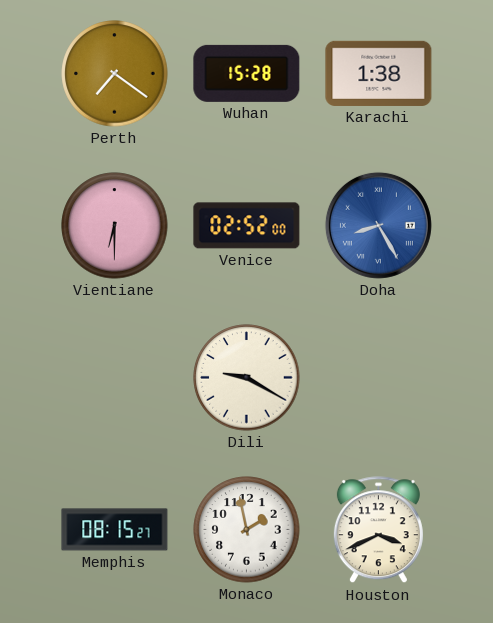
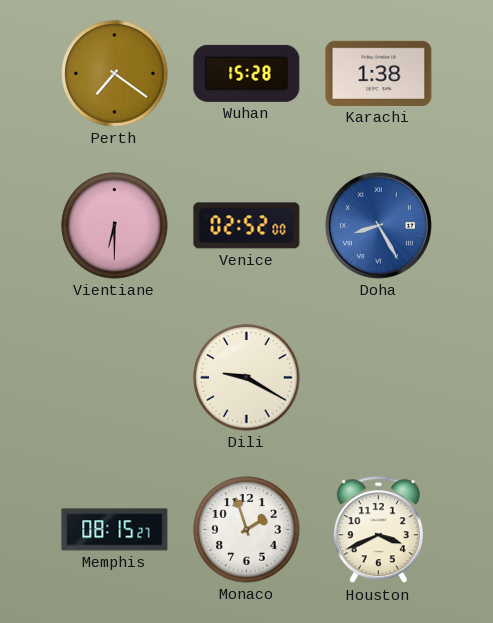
Monaco: 1:58 -> 1:57
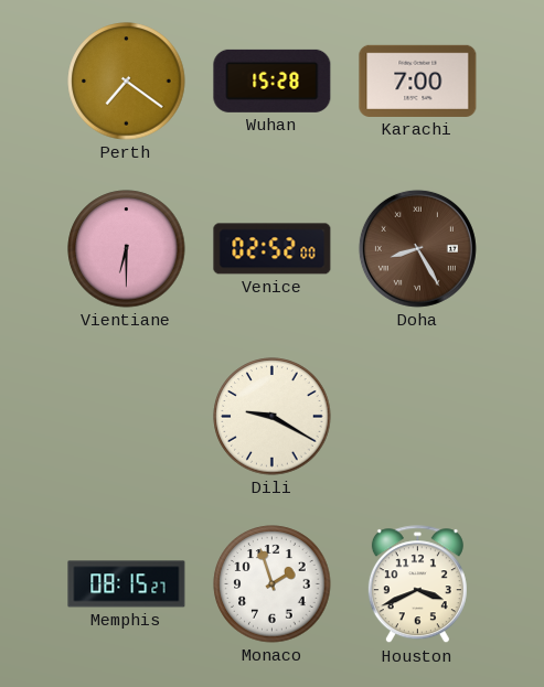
Karachi: 1:38 -> 7:00
Doha dial: blue -> brown
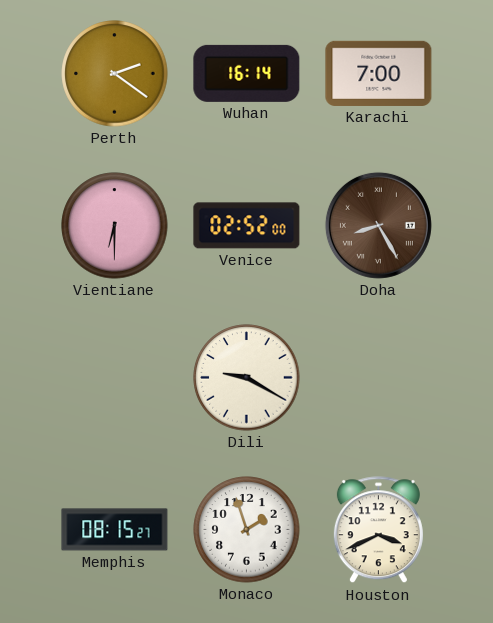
Perth: 7:21 -> 2:21
Wuhan: 15:28 -> 16:14
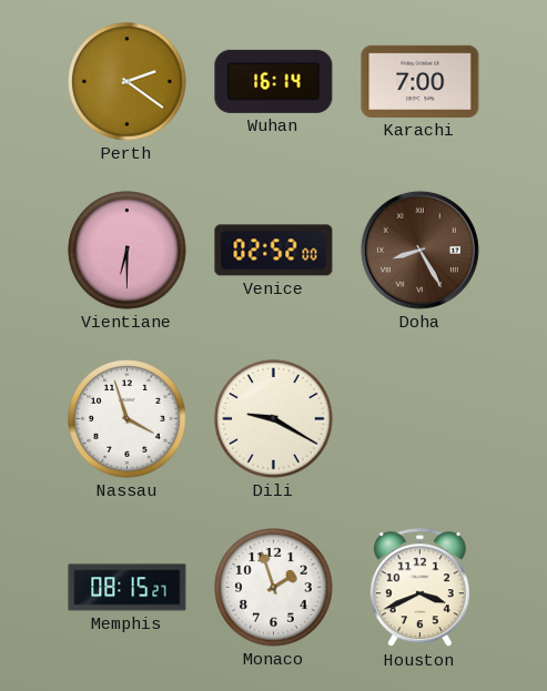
Nassau: none -> 3:57
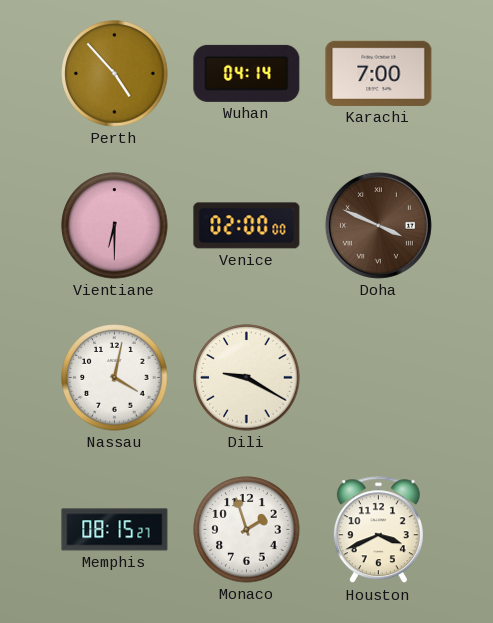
Perth: 2:21 -> 4:53
Wuhan: 16:14 -> 04:14
Venice: 02:52 -> 02:00
Doha: 8:25 -> 3:49
Nassau: 3:57 -> 4:02
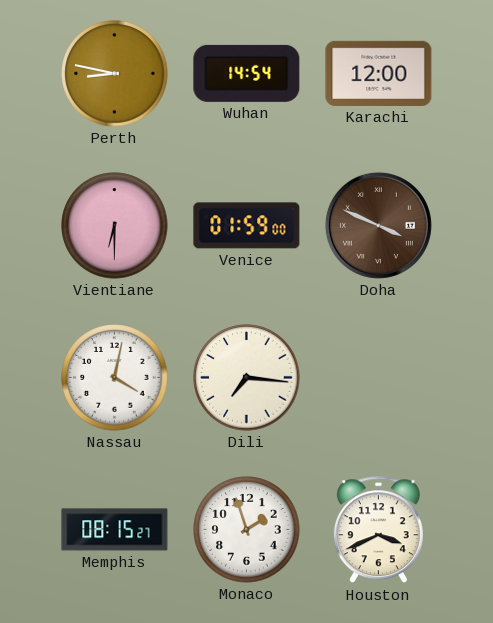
Perth: 4:53 -> 8:47
Wuhan: 04:14 -> 14:54
Karachi: 7:00 -> 12:00
Venice: 02:00 -> 01:59
Dili: 9:20 -> 7:16
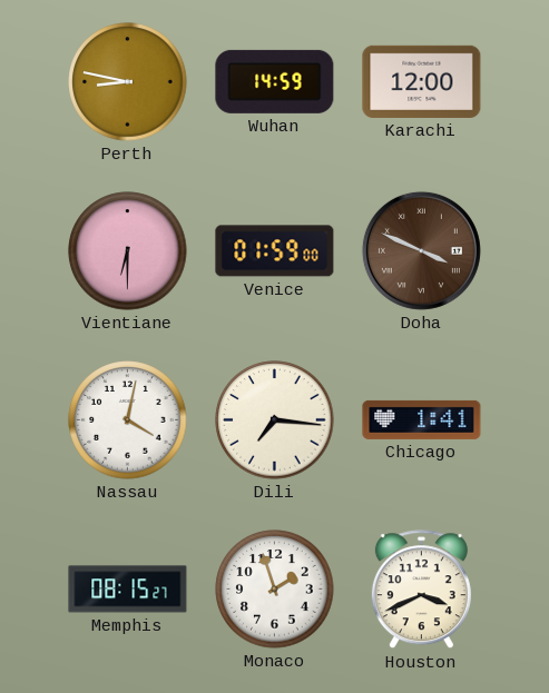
Wuhan: 14:54 -> 14:59
Chicago: none -> 1:41
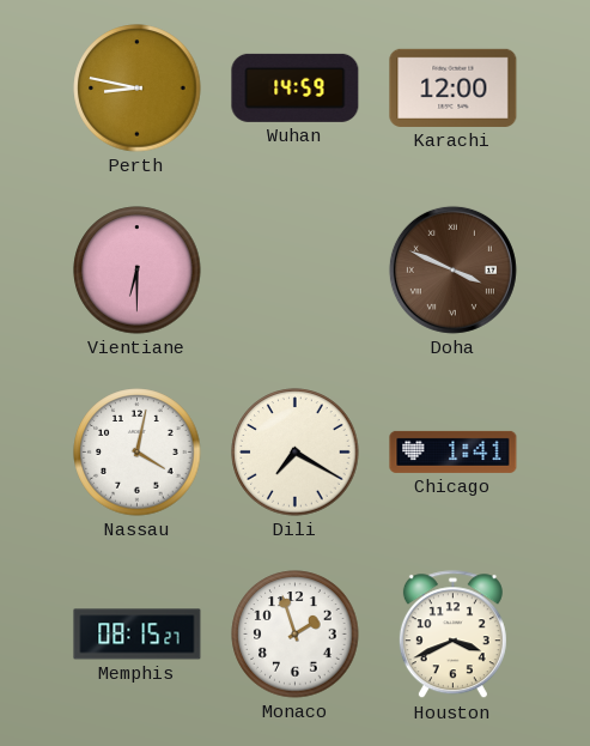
Venice: 01:59 -> none
Dili: 7:16 -> 7:20
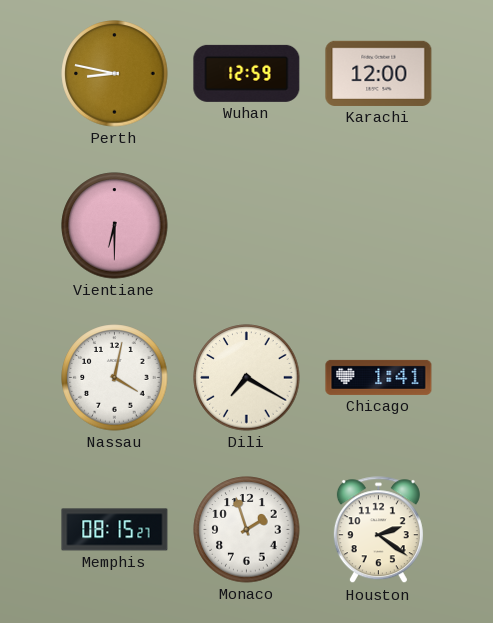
Wuhan: 14:59 -> 12:59
Doha: 3:49 -> none
Houston: 3:41 -> 2:21
